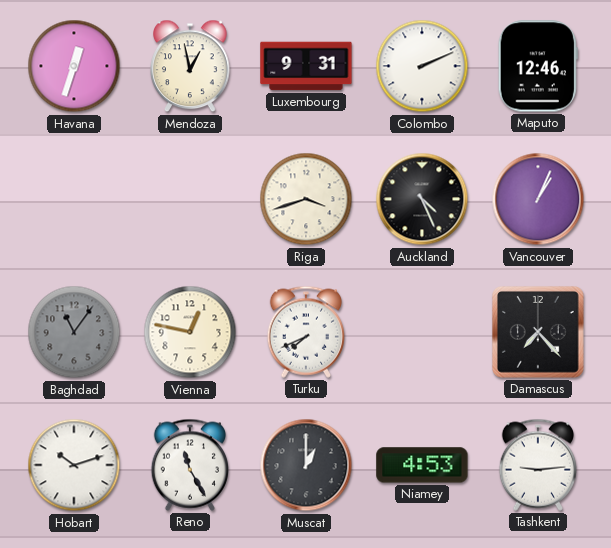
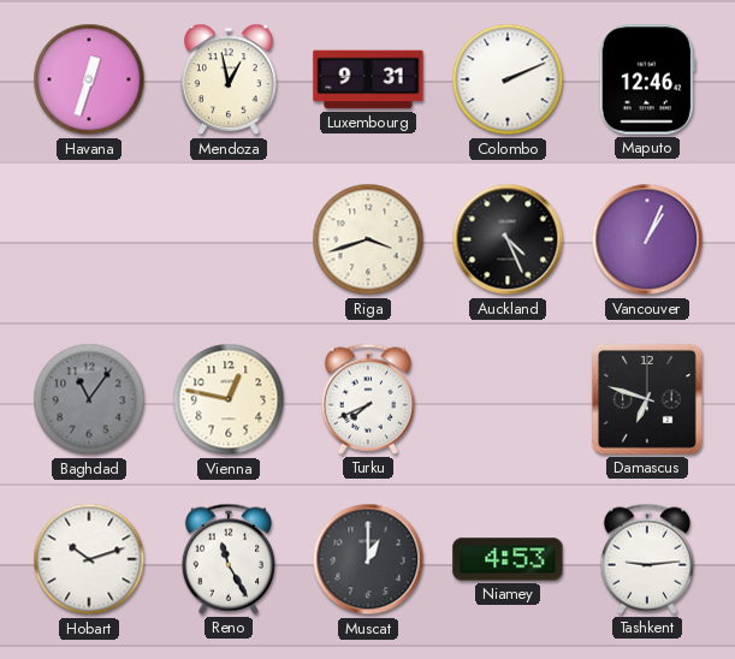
Damascus: 7:23 -> 6:48
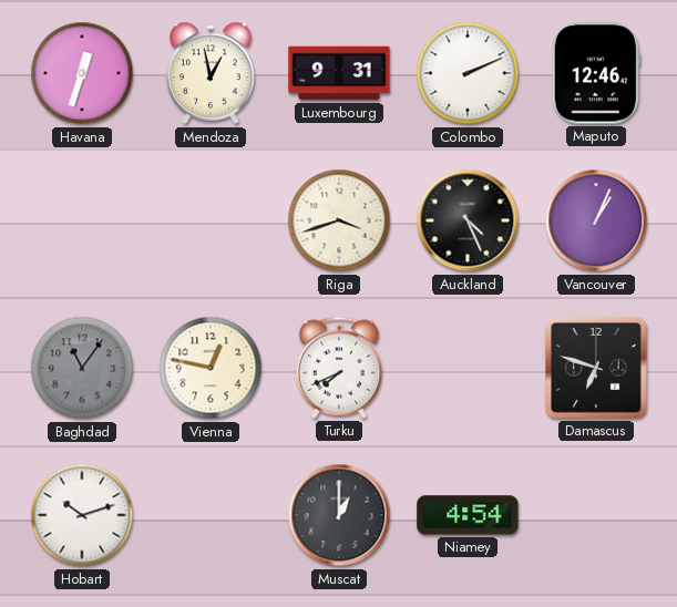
Reno: 11:25 -> none
Niamey: 4:53 -> 4:54
Tashkent: 9:14 -> none
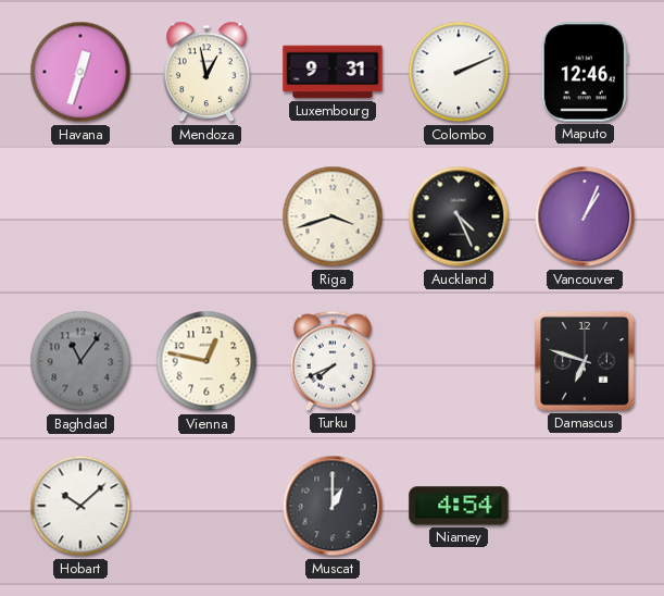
Hobart: 10:12 -> 10:08
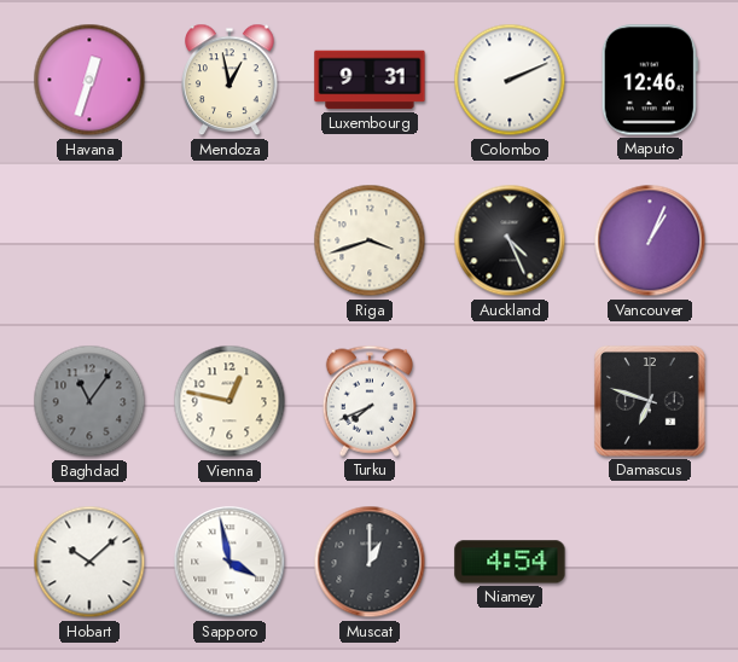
Sapporo: none -> 3:58
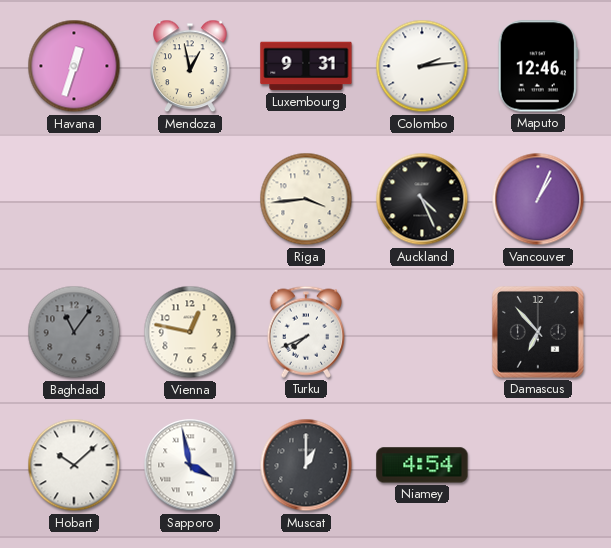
Colombo: 2:11 -> 2:14
Riga: 3:42 -> 3:44
Damascus: 6:48 -> 6:53
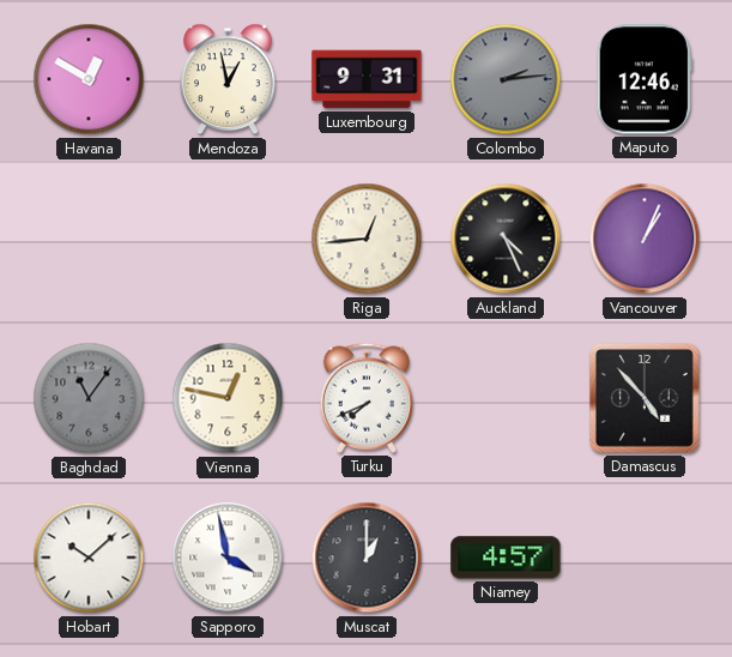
Havana: 12:33 -> 12:50
Colombo dial: white -> grey
Riga: 3:44 -> 12:44
Damascus: 6:53 -> 4:53
Niamey: 4:54 -> 4:57
